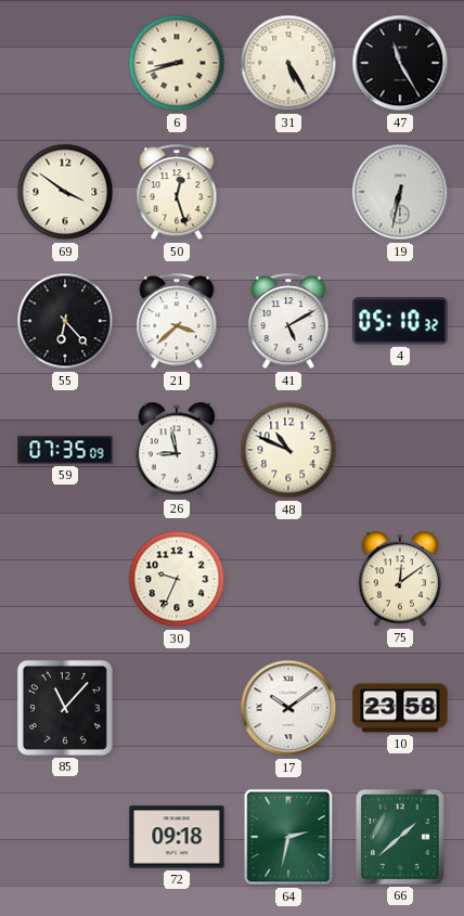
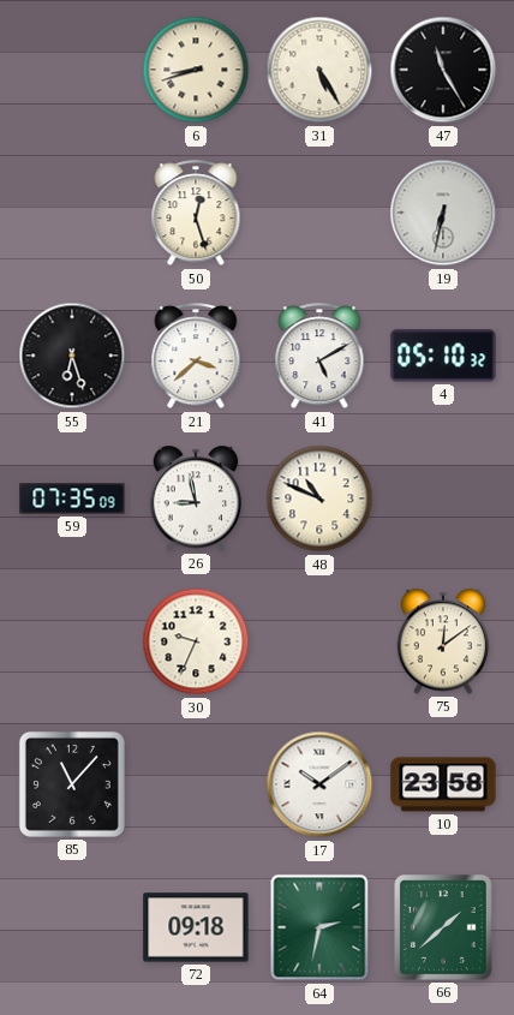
69: 3:51 -> none
55: 6:23 -> 6:27
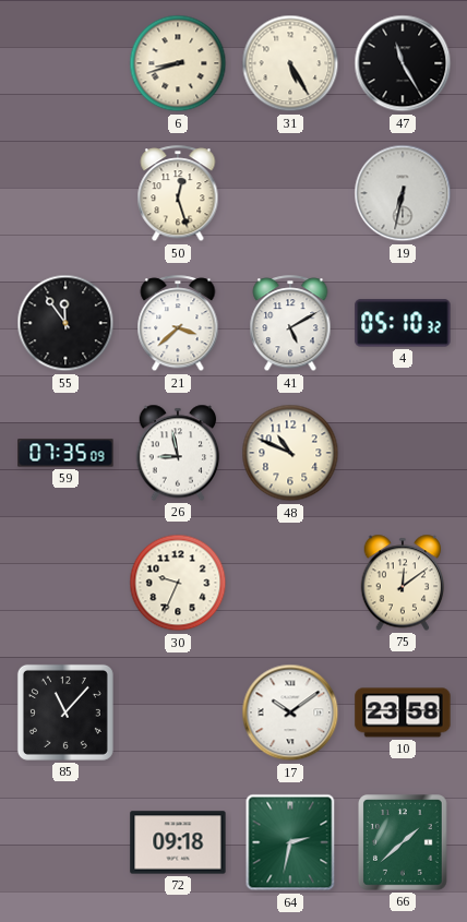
55: 6:27 -> 11:54
